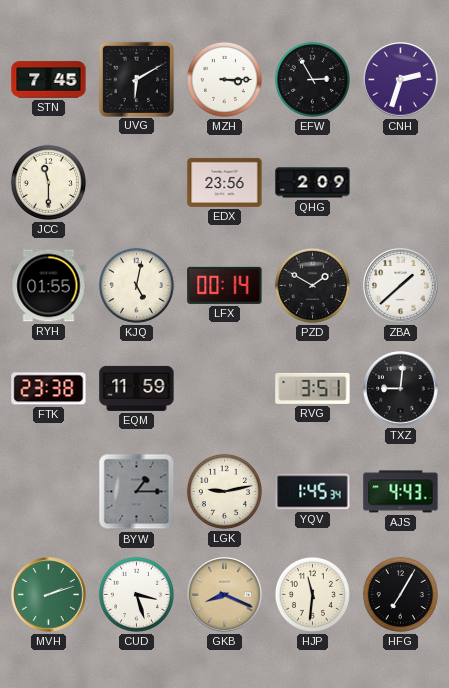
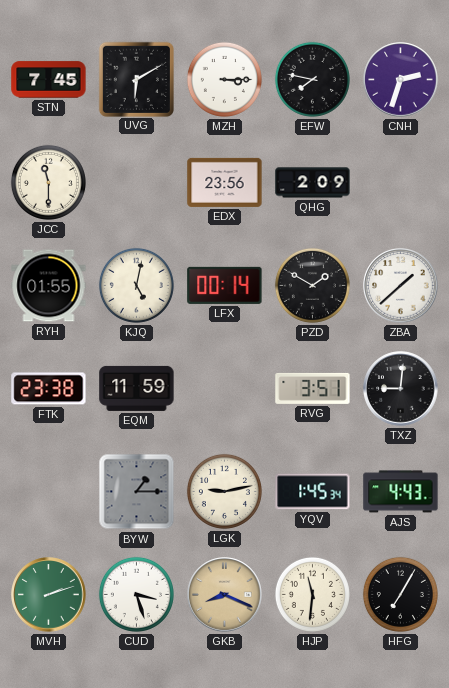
EFW: 2:55 -> 7:47
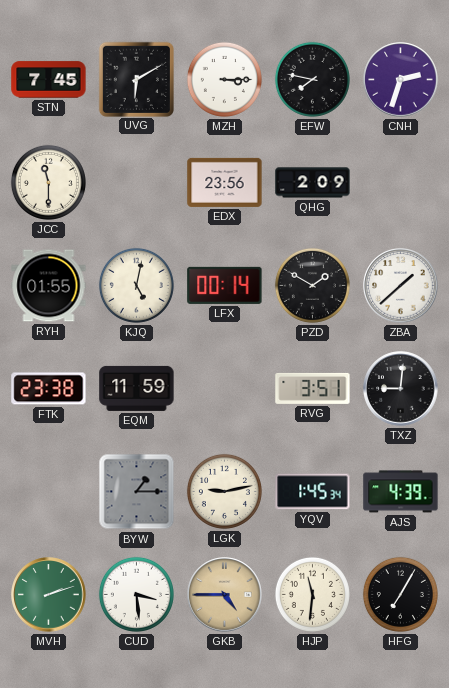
AJS: 4:43 -> 4:39
CUD: 3:27 -> 3:29
GKB: 8:19 -> 4:45
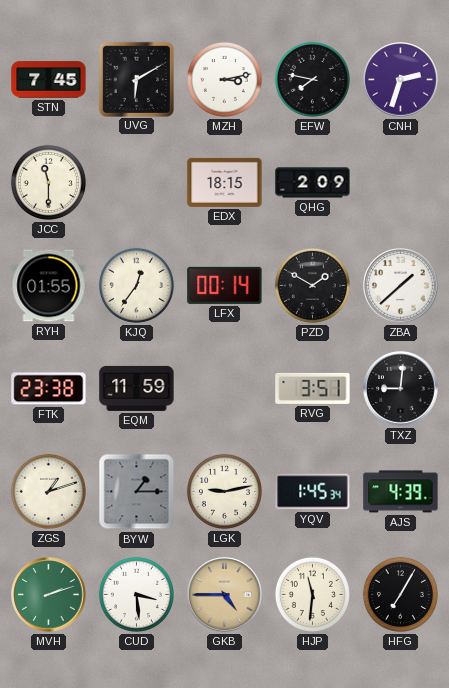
MZH: 3:15 -> 3:13
EDX: 23:56 -> 18:15
KJQ: 5:02 -> 12:36
ZGS: none -> 1:12
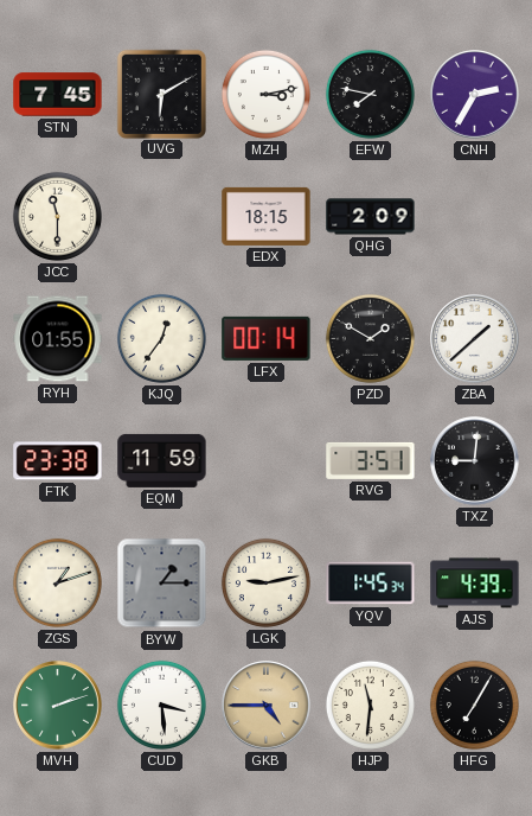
CNH: 2:33 -> 2:35
